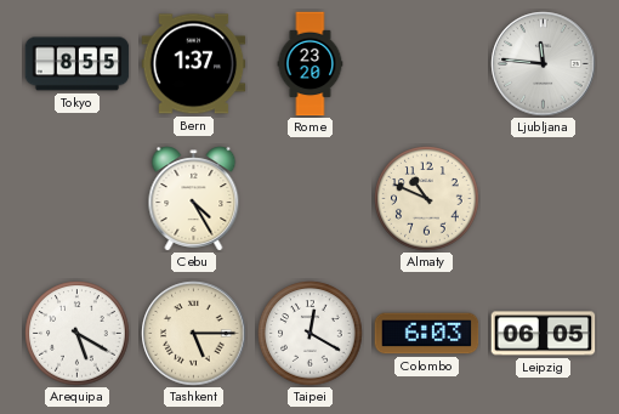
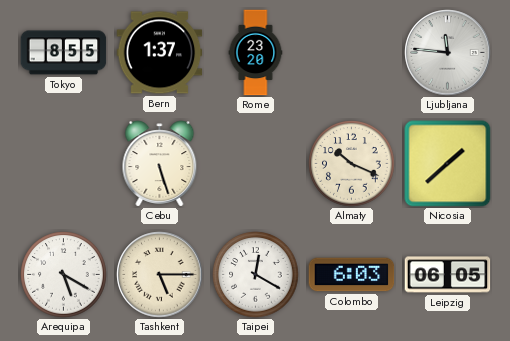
Cebu: 4:25 -> 5:27
Almaty: 10:49 -> 10:19
Nicosia: none -> 1:38
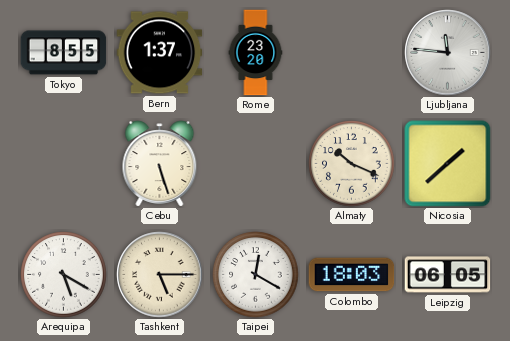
Colombo: 6:03 -> 18:03
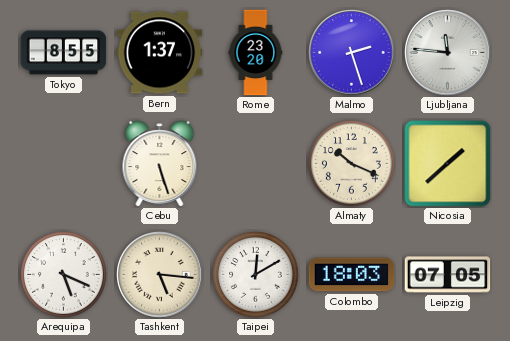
Malmo: none -> 2:27
Arequipa: 5:20 -> 5:19
Tashkent: 5:15 -> 5:16
Taipei: 12:20 -> 12:10
Leipzig: 06:05 -> 07:05
